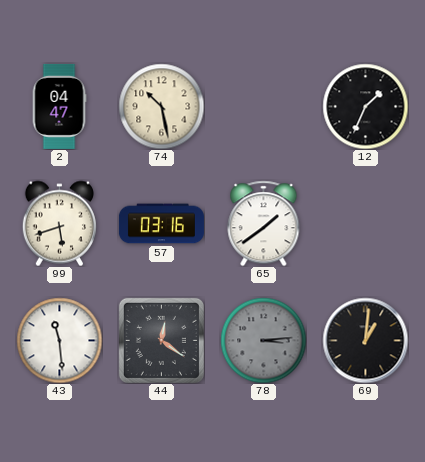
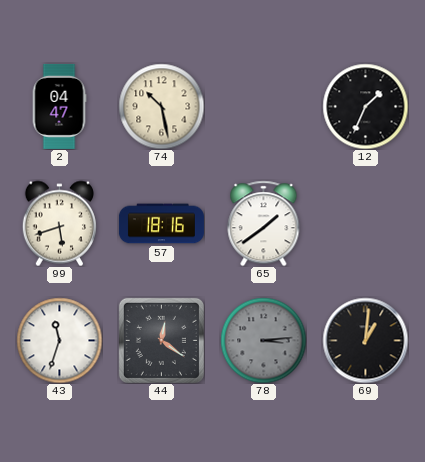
57: 03:16 -> 18:16
43: 11:29 -> 11:33
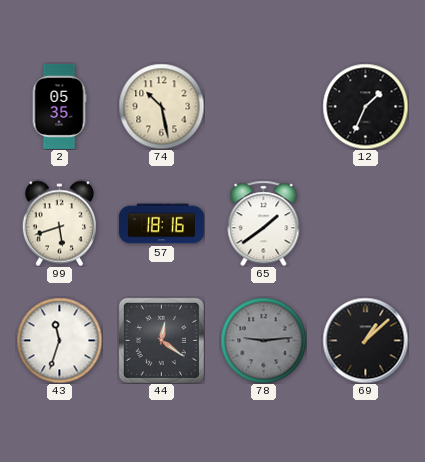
2: 04:47 -> 05:35
78: 3:14 -> 9:14
69: 1:01 -> 1:08
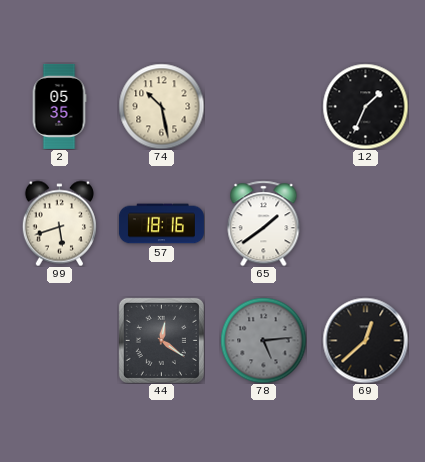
43: 11:33 -> none
78: 9:14 -> 5:14
69: 1:08 -> 12:38
